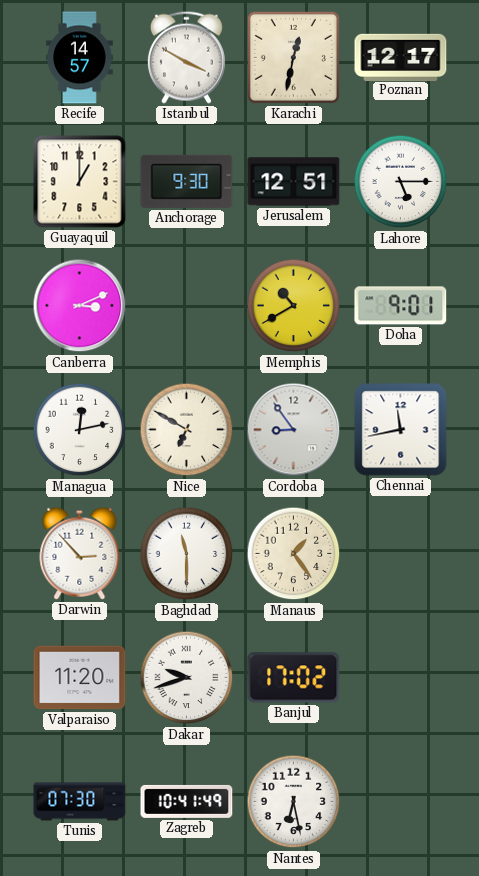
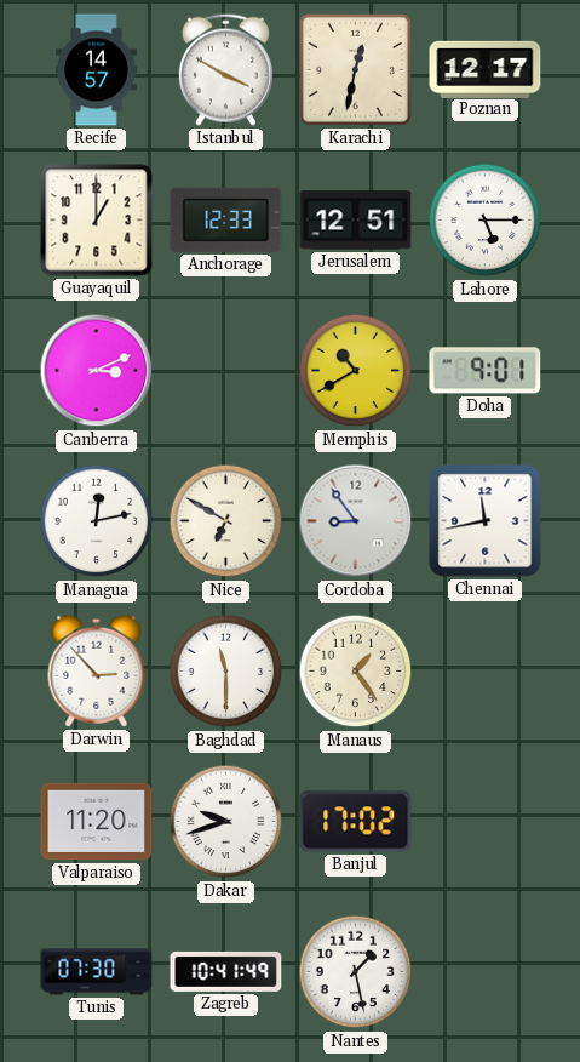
Anchorage: 9:30 -> 12:33
Nantes: 6:28 -> 1:28
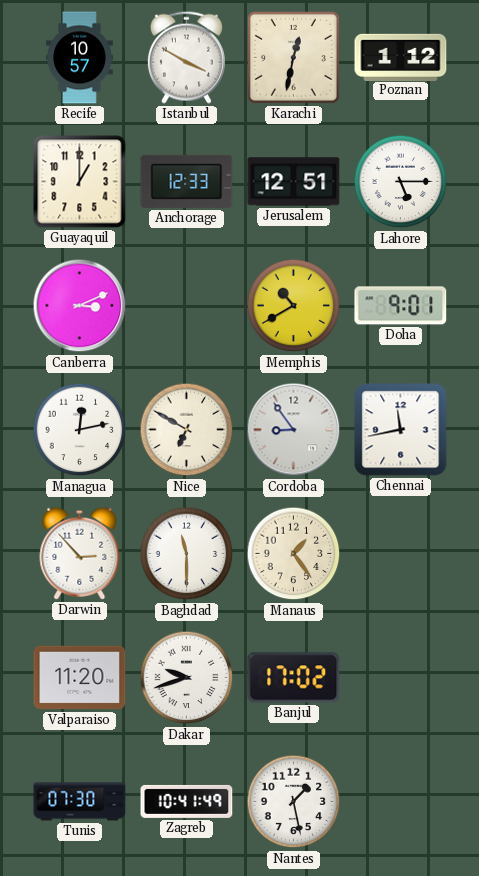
Recife: 14:57 -> 10:57
Poznan: 12:17 -> 1:12
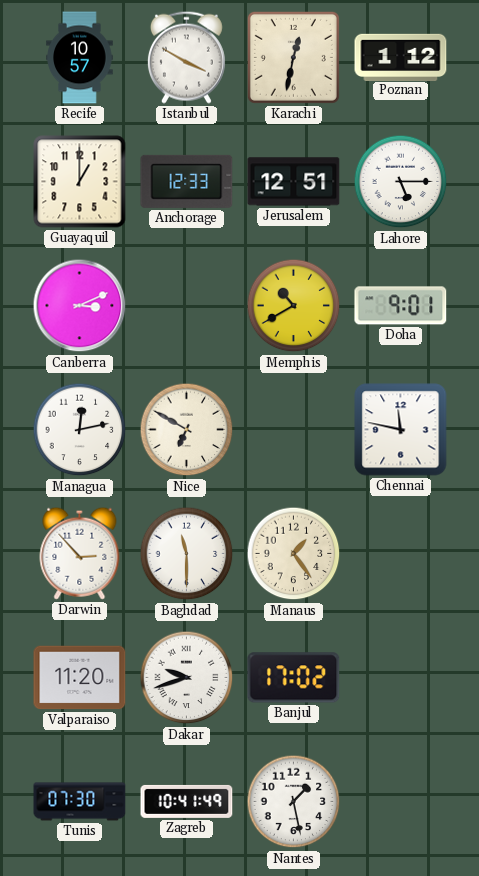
Cordoba: 8:54 -> none
Chennai: 11:43 -> 11:47
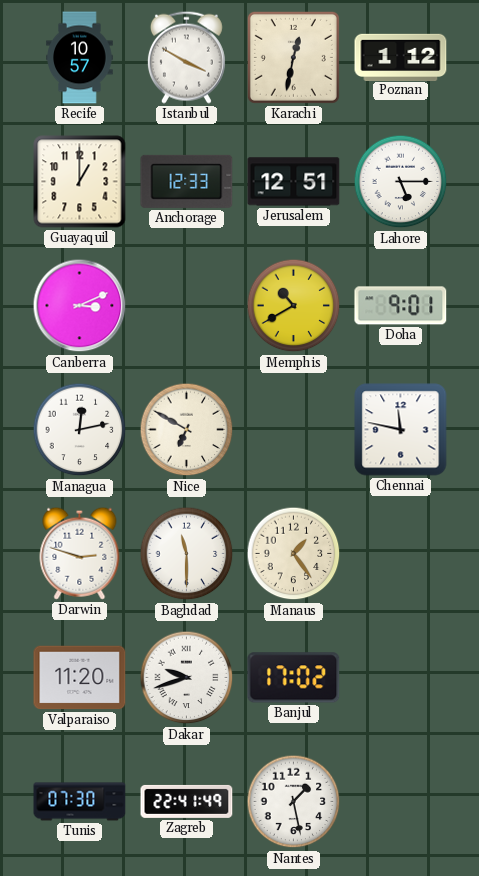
Darwin: 2:53 -> 2:48
Zagreb: 10:41 -> 22:41
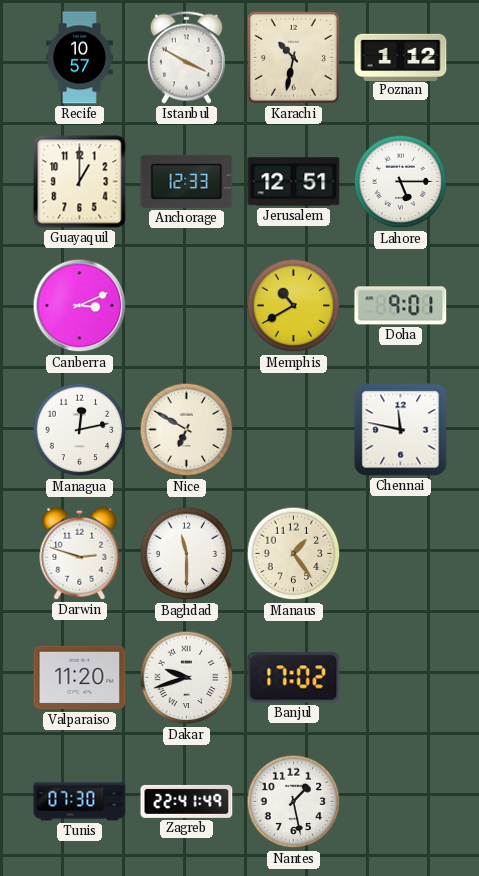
Karachi: 12:32 -> 10:32
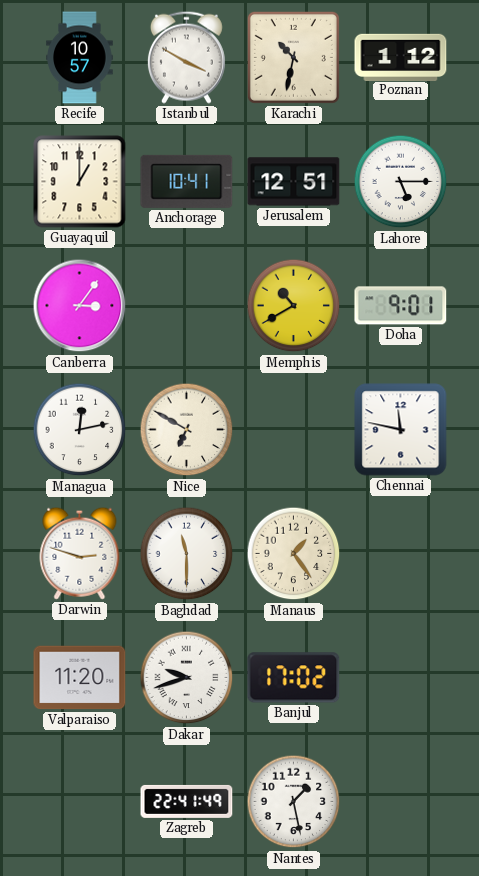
Anchorage: 12:33 -> 10:41
Canberra: 3:11 -> 3:06
Tunis: 07:30 -> none
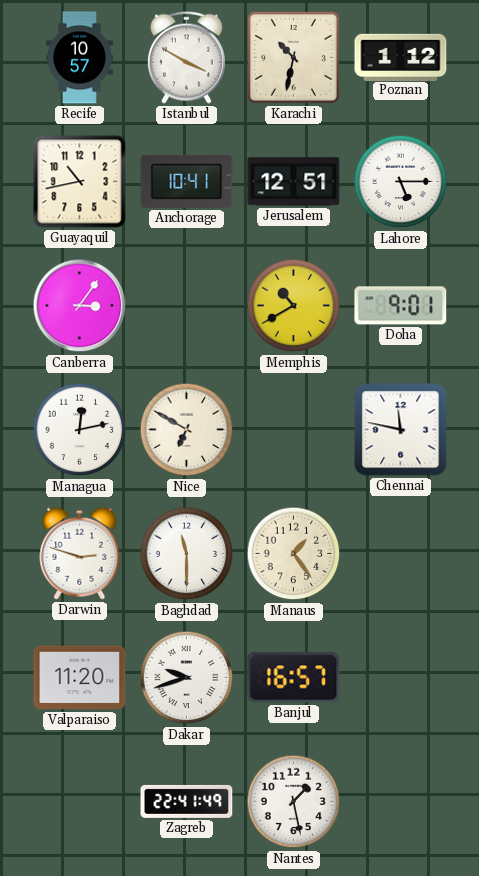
Guayaquil: 1:00 -> 10:43
Banjul: 17:02 -> 16:57
